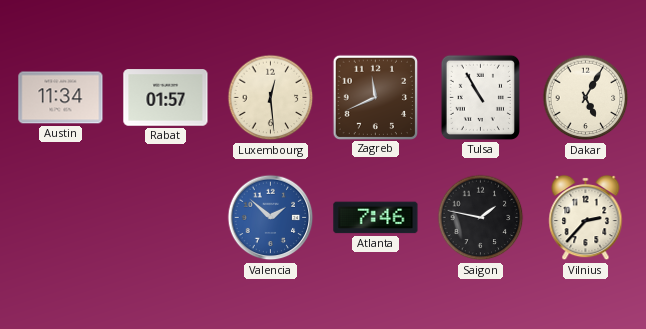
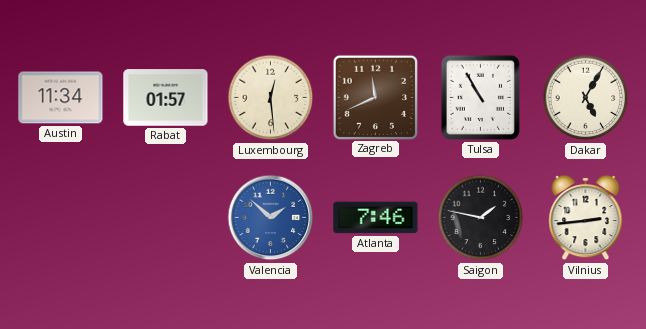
Vilnius: 2:37 -> 2:44
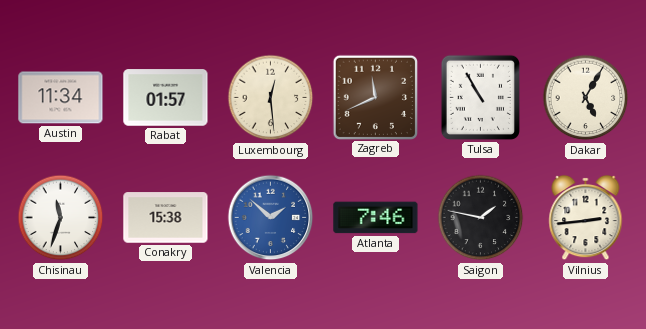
Chisinau: none -> 11:33
Conakry: none -> 15:38
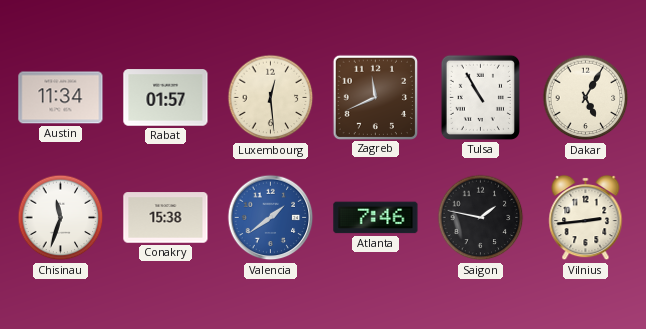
Valencia: 1:52 -> 1:39
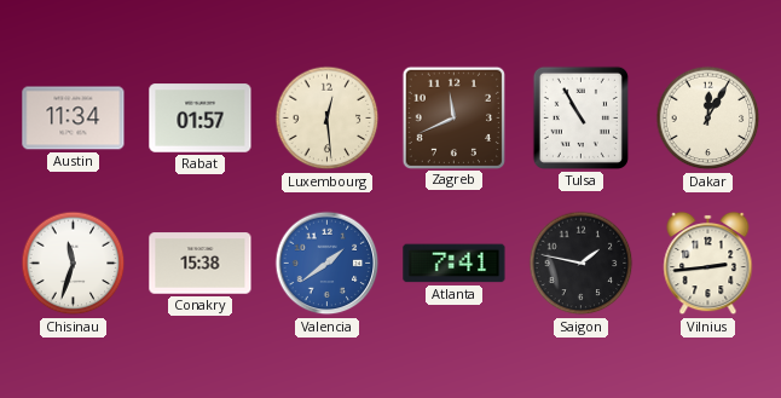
Dakar: 5:05 -> 12:05
Atlanta: 7:46 -> 7:41
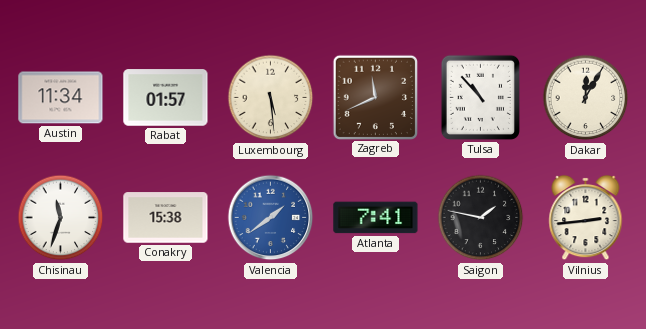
Luxembourg: 12:29 -> 5:29
Tulsa: 10:55 -> 10:53
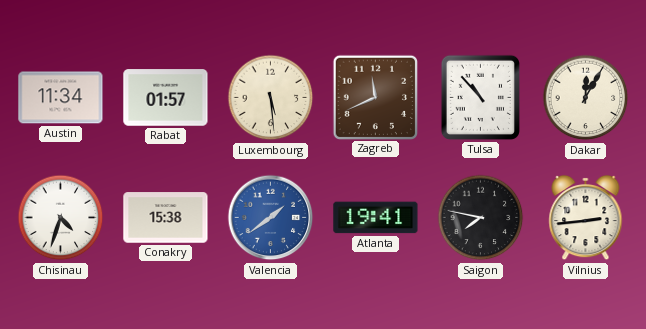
Chisinau: 11:33 -> 4:33
Atlanta: 7:41 -> 19:41
Saigon: 1:47 -> 7:47
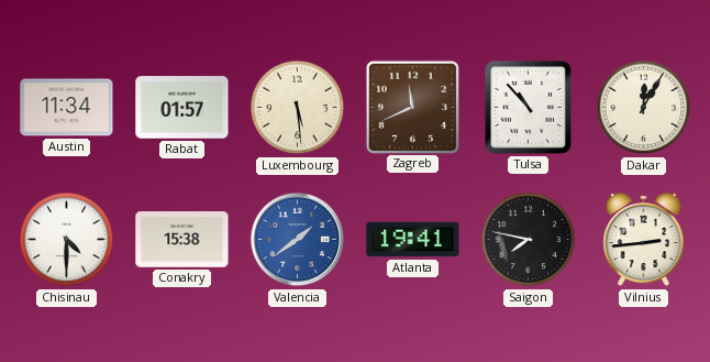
Chisinau: 4:33 -> 4:30
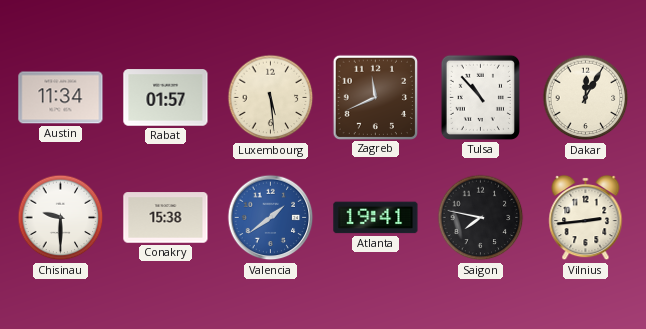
Chisinau: 4:30 -> 9:30
